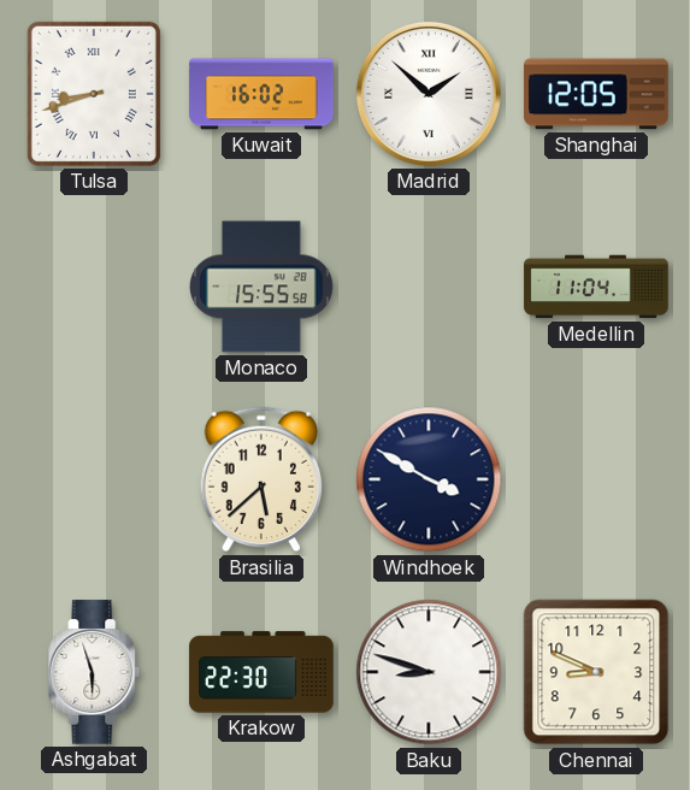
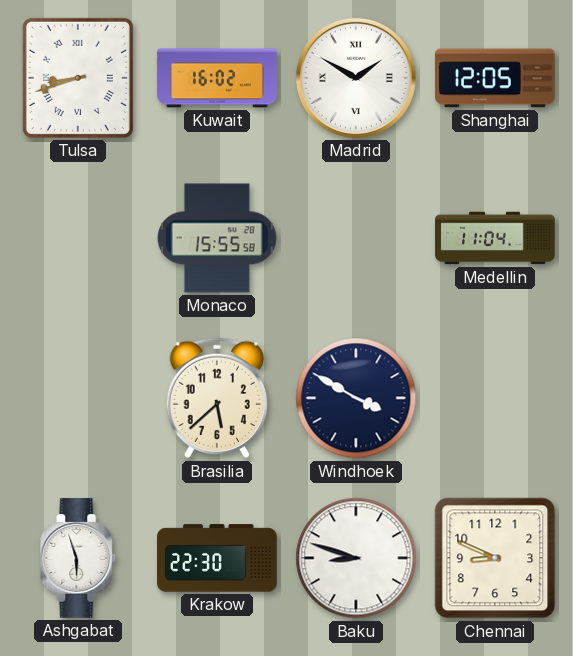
Madrid: 1:52 -> 1:50
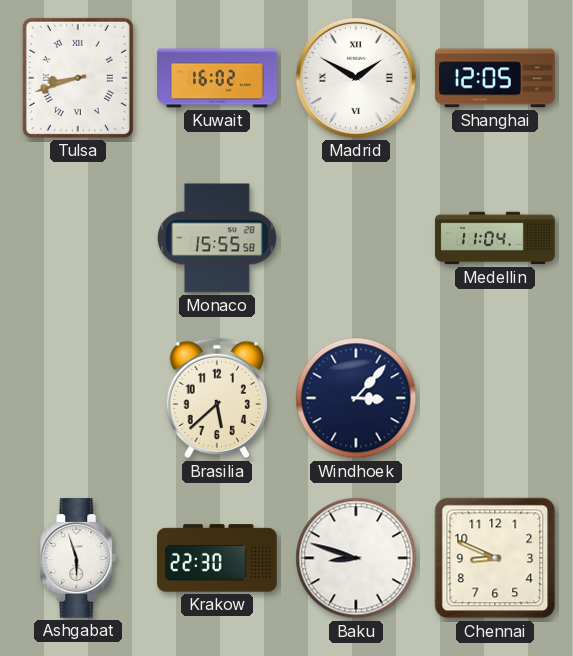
Windhoek: 3:50 -> 3:07
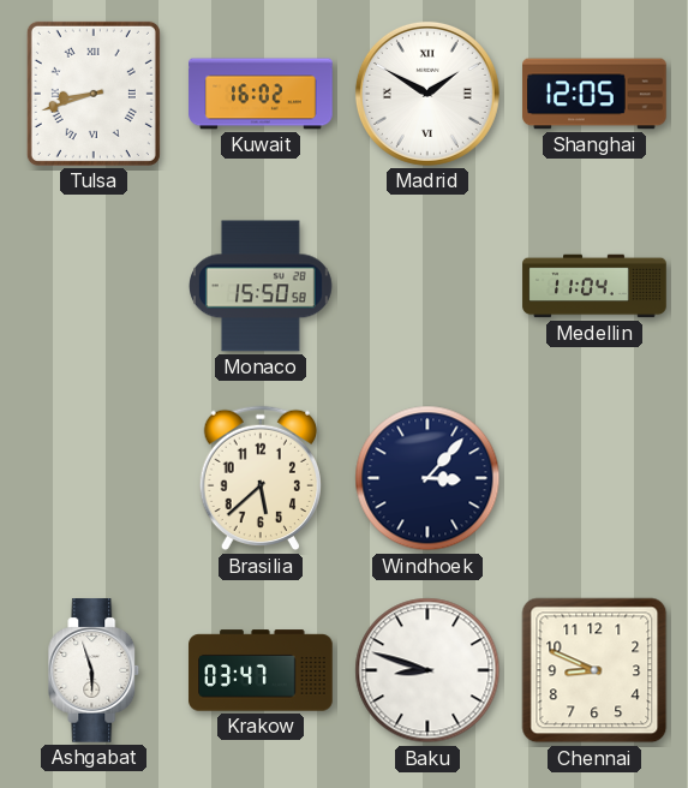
Monaco: 15:55 -> 15:50
Krakow: 22:30 -> 03:47
